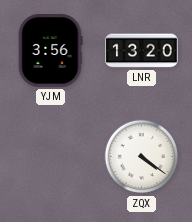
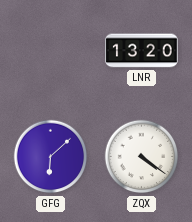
YJM: 3:56 -> none
GFG: none -> 6:08
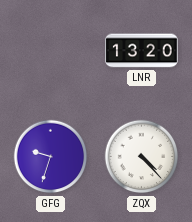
GFG: 6:08 -> 9:33
ZQX: 4:21 -> 4:23
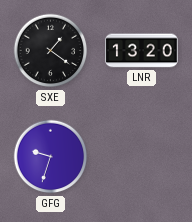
SXE: none -> 1:21
ZQX: 4:23 -> none
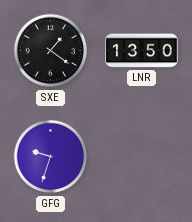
LNR: 13:20 -> 13:50
